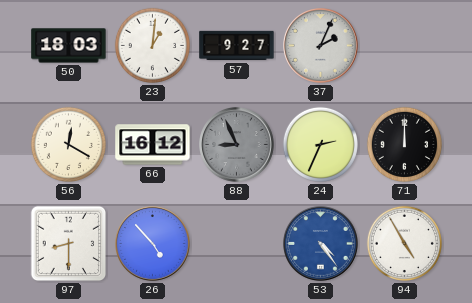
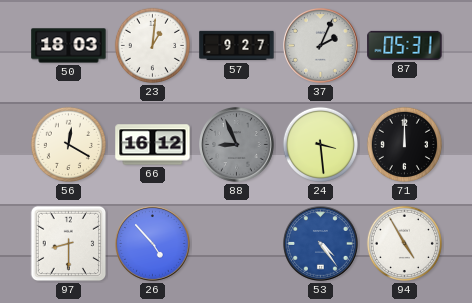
87: none -> 05:31
24: 2:34 -> 3:29
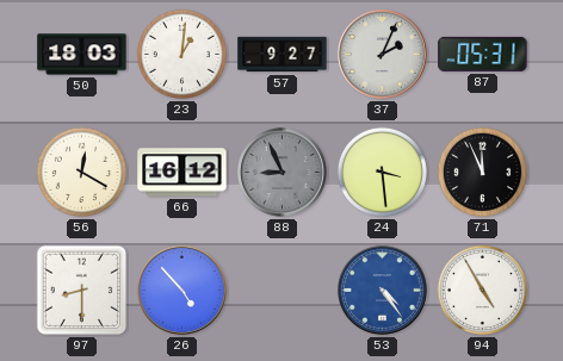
71: 12:00 -> 11:56
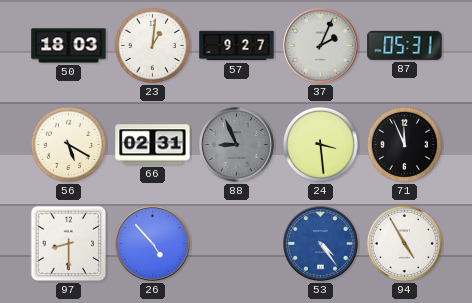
56: 12:20 -> 5:20
66: 16:12 -> 02:31
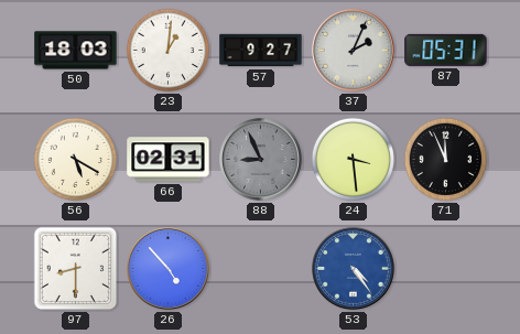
94: 4:55 -> none
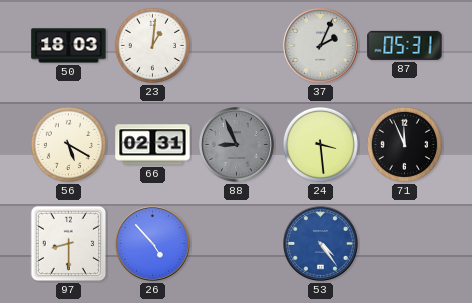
57: 9:27 -> none
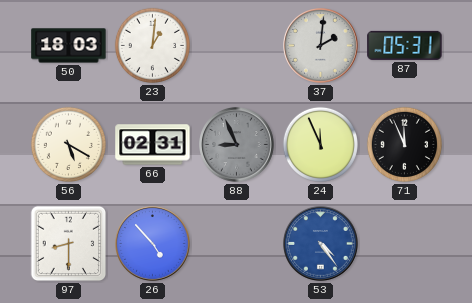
37: 2:04 -> 2:01
24: 3:29 -> 11:56
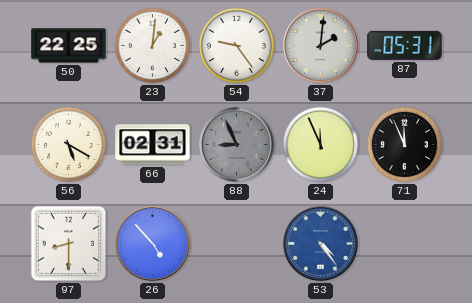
50: 18:03 -> 22:25
54: none -> 9:24
